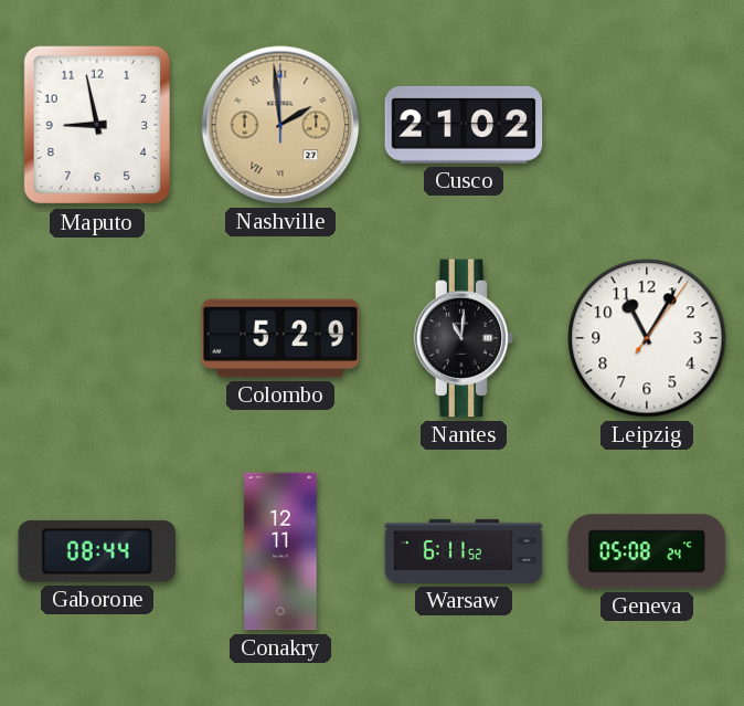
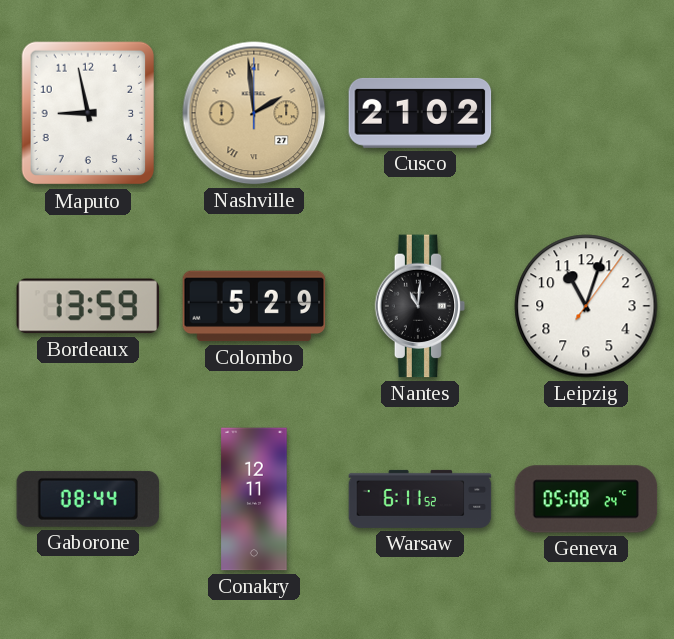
Bordeaux: none -> 13:59
Leipzig: 11:05 -> 11:03
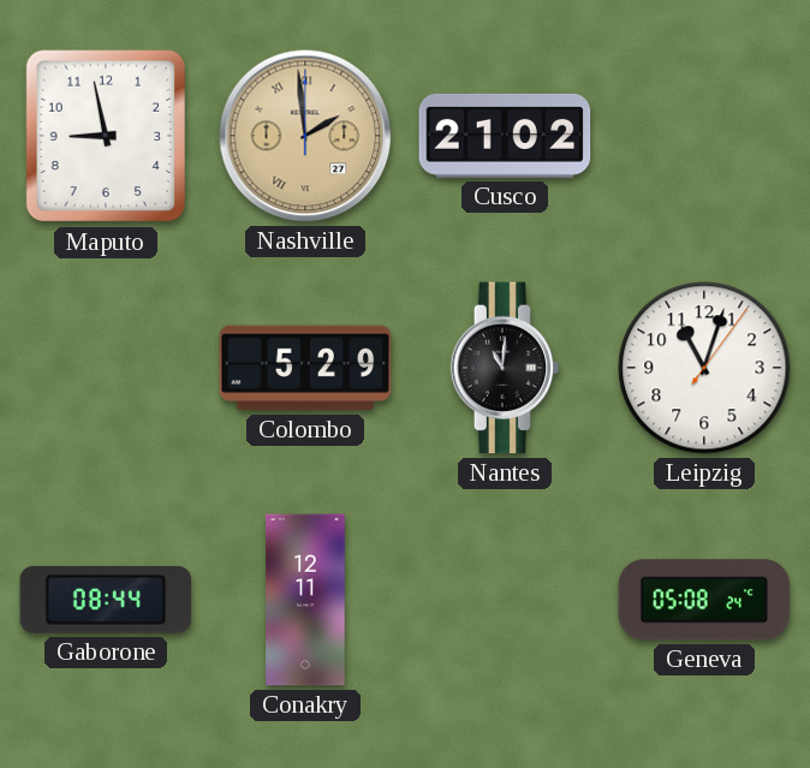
Bordeaux: 13:59 -> none
Warsaw: 6:11 -> none
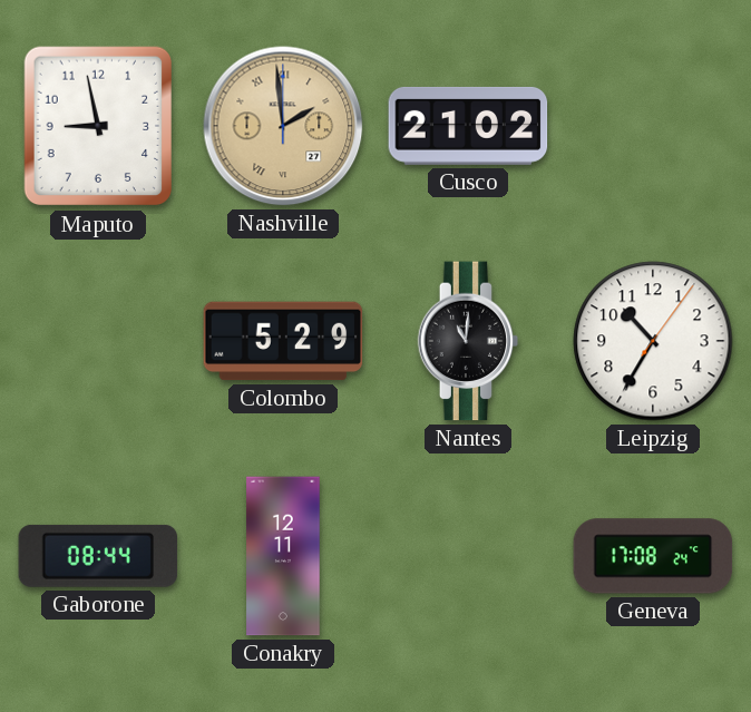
Leipzig: 11:03 -> 10:35
Geneva: 05:08 -> 17:08
